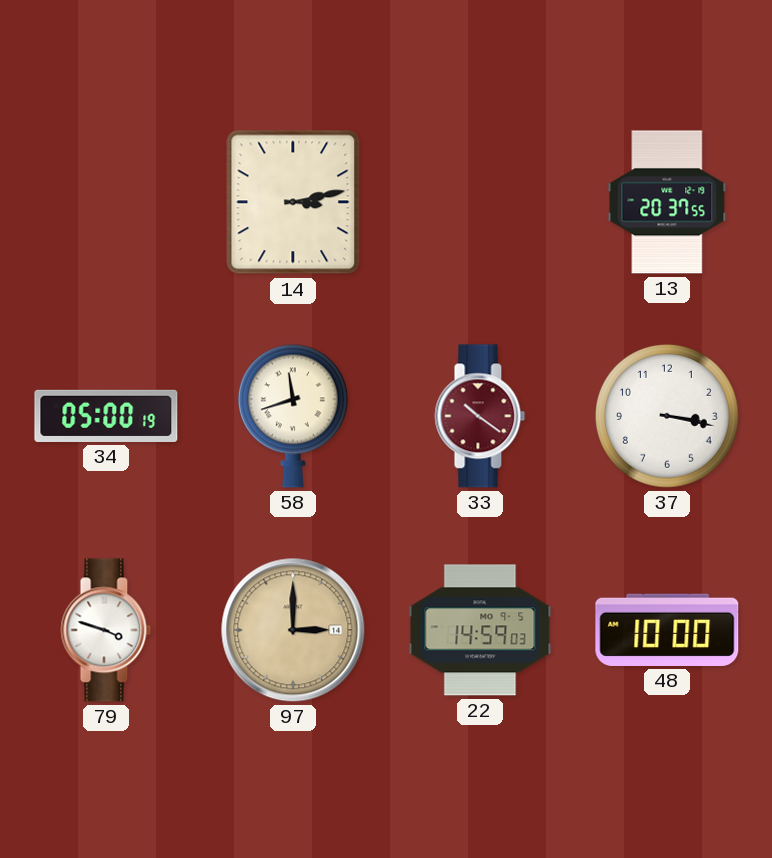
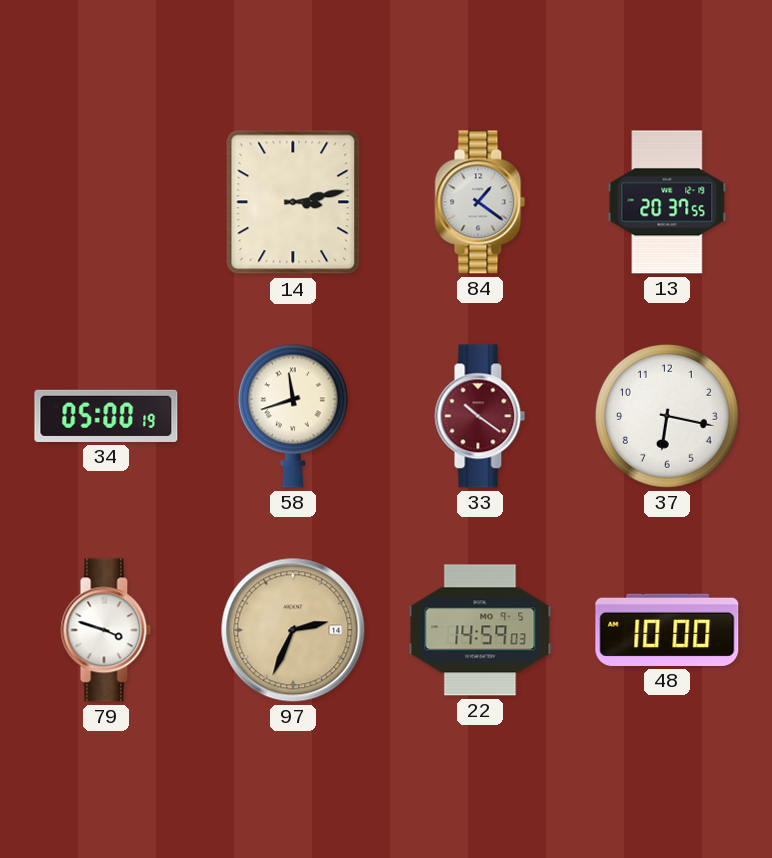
84: none -> 1:21
37: 3:17 -> 6:17
97: 3:00 -> 2:34
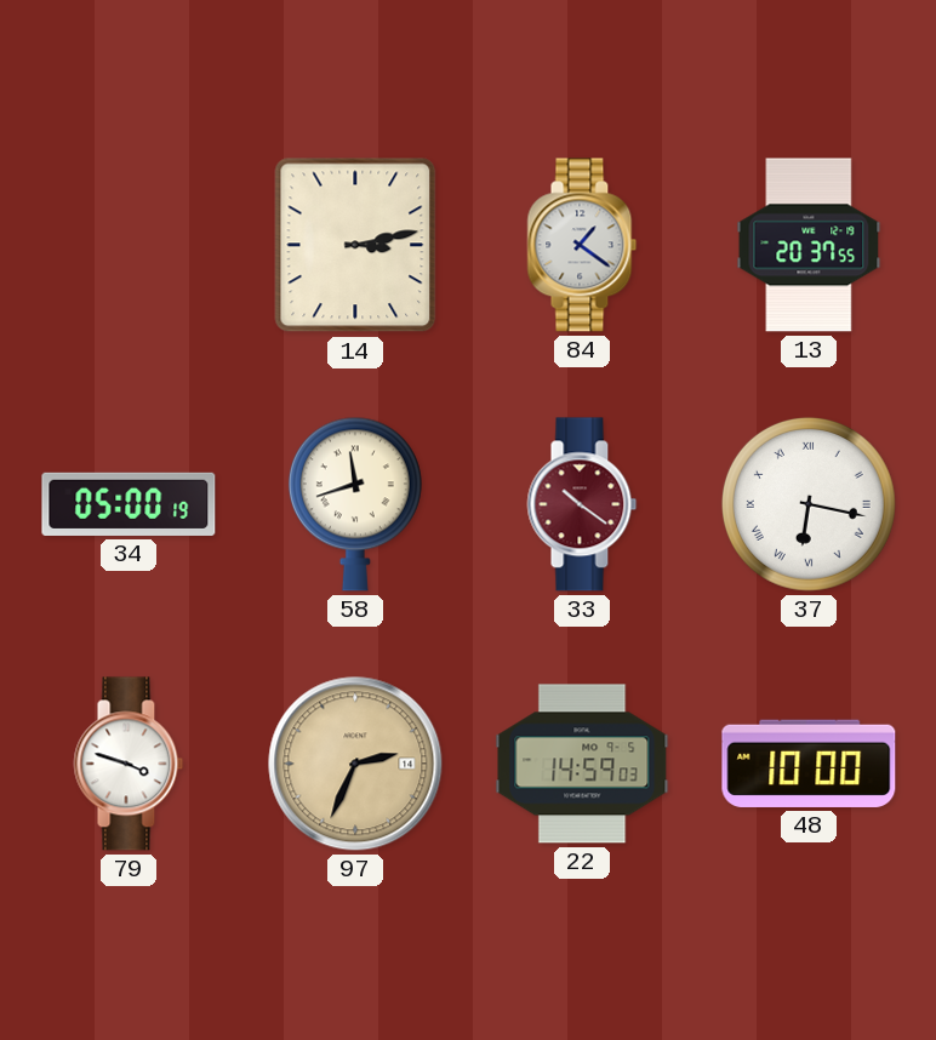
37 numerals: Arabic -> Roman
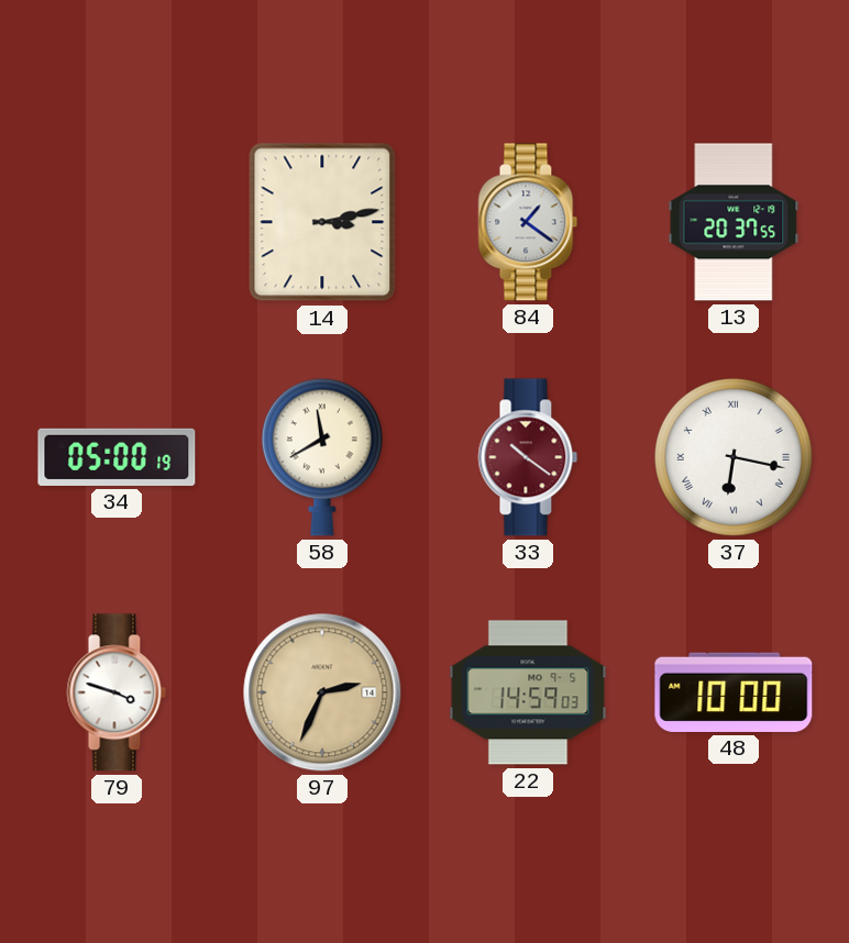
58: 11:42 -> 11:40
